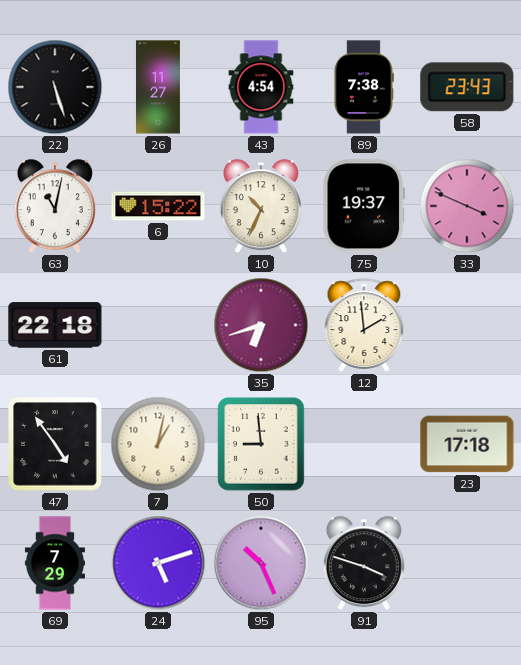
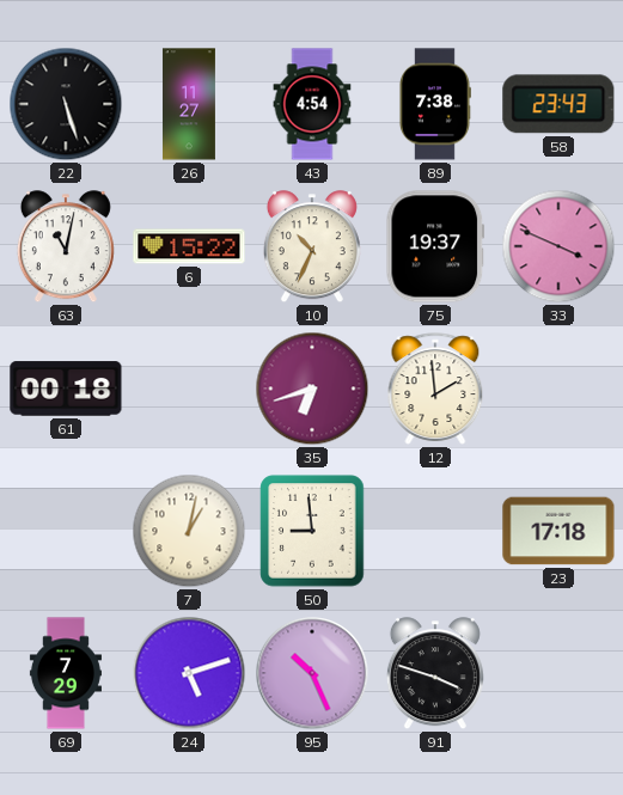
61: 22:18 -> 00:18
47: 4:54 -> none
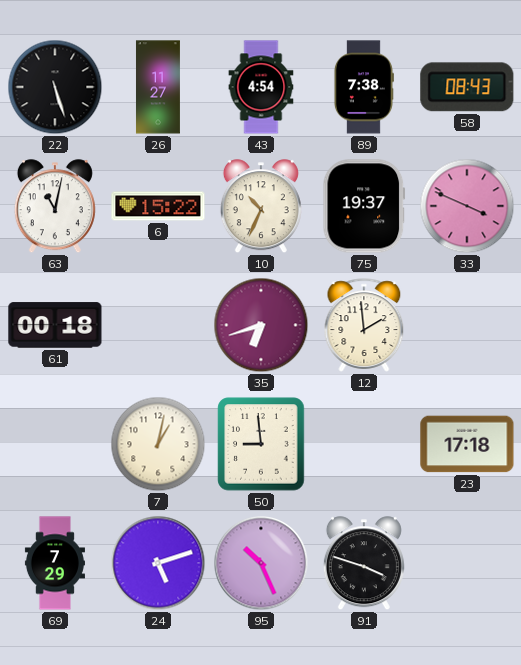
58: 23:43 -> 08:43
